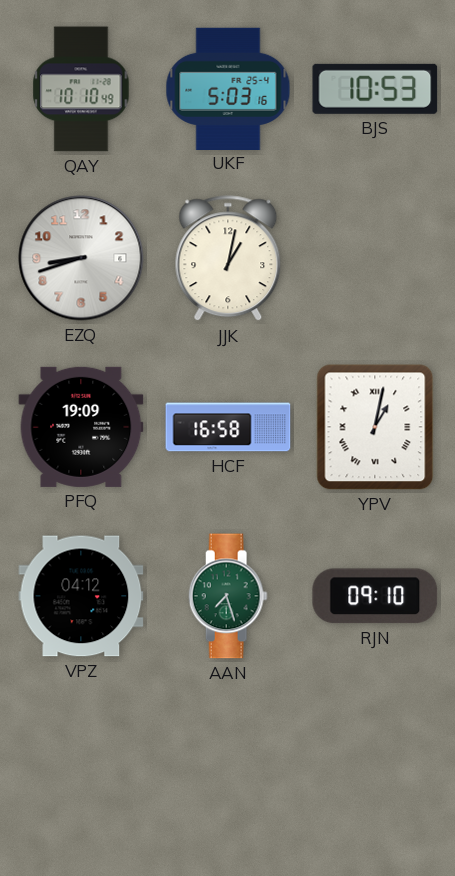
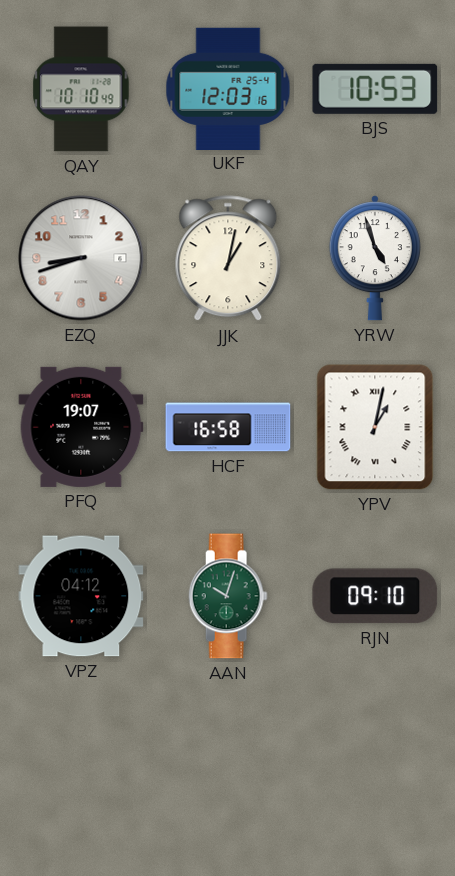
UKF: 5:03 -> 12:03
YRW: none -> 4:57
PFQ: 19:09 -> 19:07
AAN: 7:27 -> 10:03
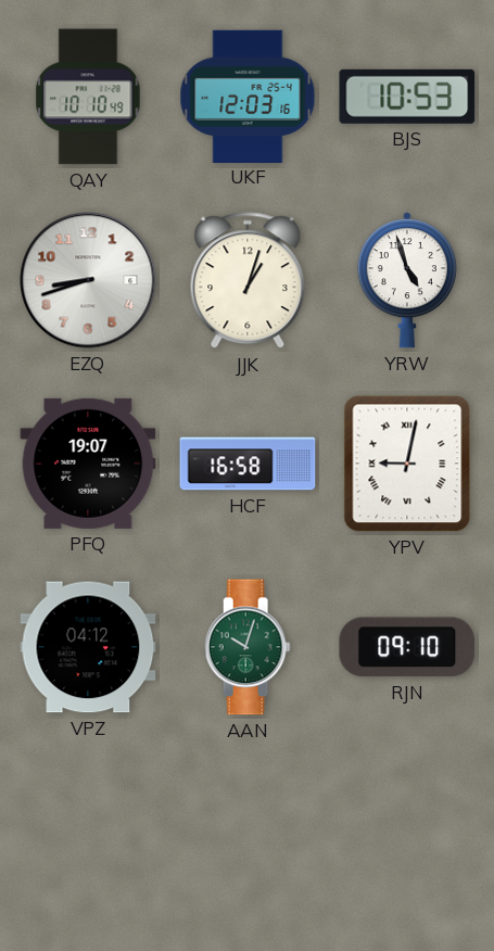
JJK: 1:02 -> 1:03
YPV: 1:02 -> 9:02
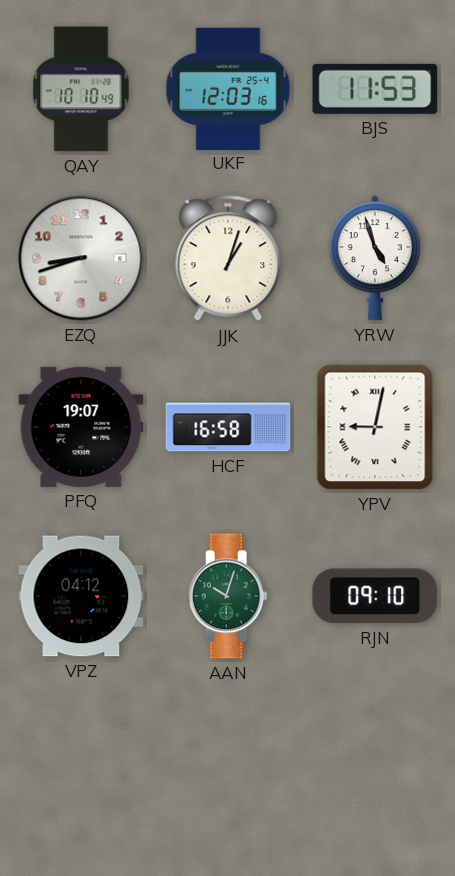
BJS: 10:53 -> 11:53
